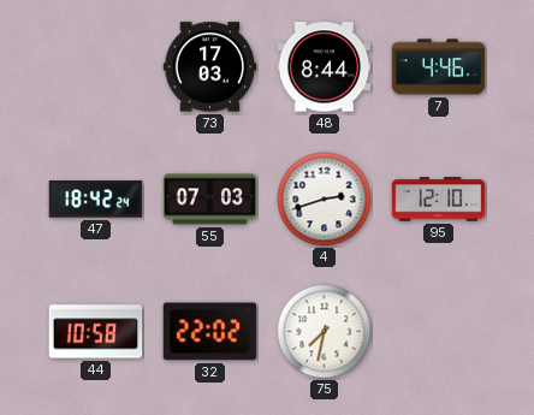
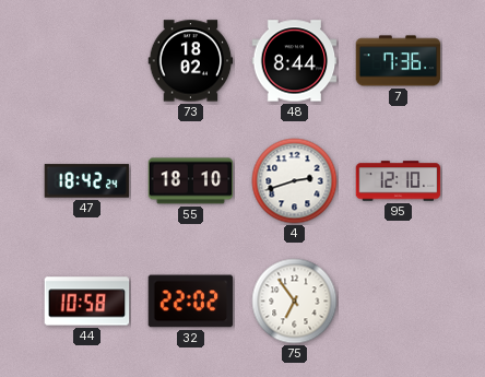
73: 17:03 -> 18:02
7: 4:46 -> 7:36
55: 07:03 -> 18:10
75: 7:32 -> 6:54
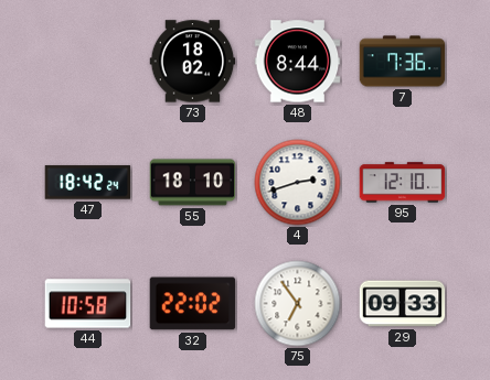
29: none -> 09:33
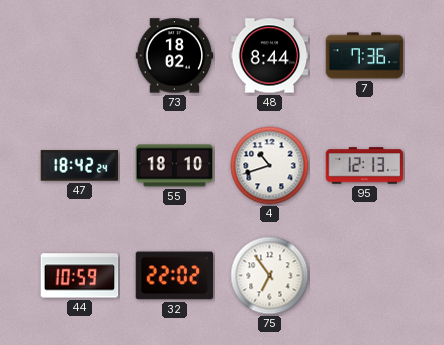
4: 2:42 -> 10:42
95: 12:10 -> 12:13
44: 10:58 -> 10:59
29: 09:33 -> none
